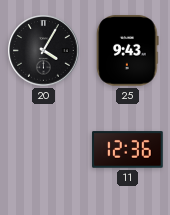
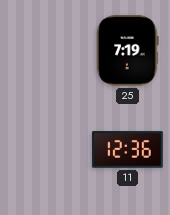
20: 4:05 -> none
25: 9:43 -> 7:19
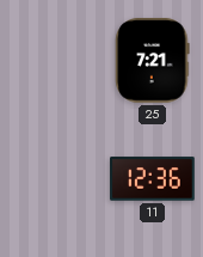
25: 7:19 -> 7:21
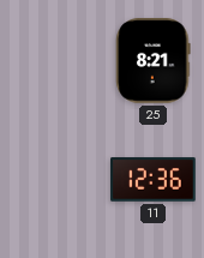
25: 7:21 -> 8:21
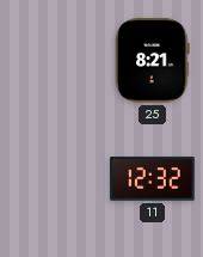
11: 12:36 -> 12:32
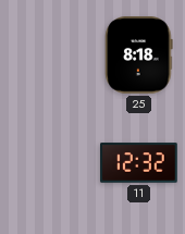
25: 8:21 -> 8:18
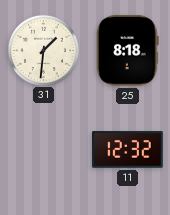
31: none -> 1:31
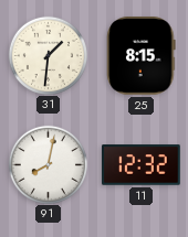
25: 8:18 -> 8:15
91: none -> 8:02
